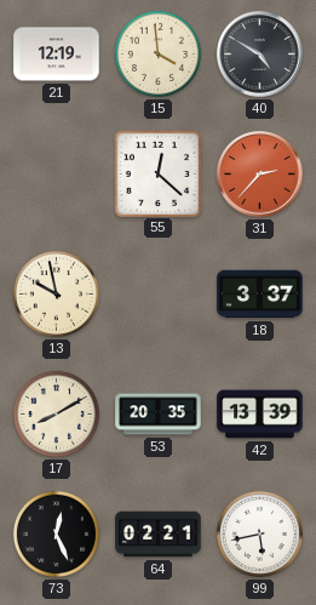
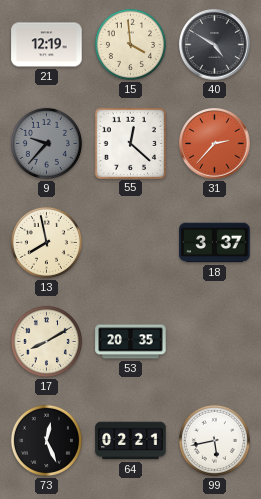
9: none -> 9:37
13: 9:58 -> 7:58
42: 13:39 -> none
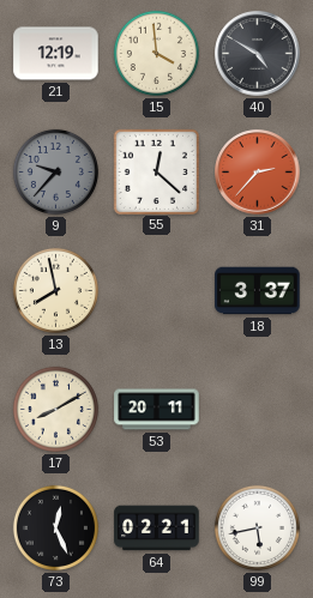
53: 20:35 -> 20:11
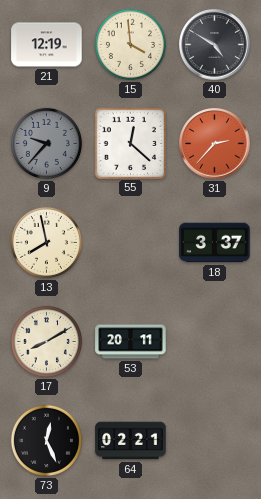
99: 5:43 -> none
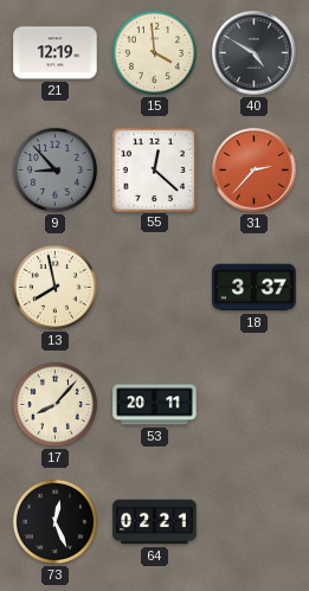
9: 9:37 -> 8:53
17: 8:10 -> 8:07
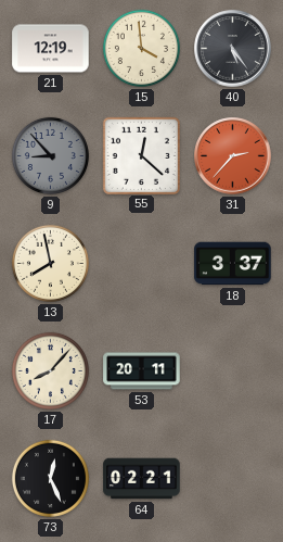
40: 4:50 -> 5:24
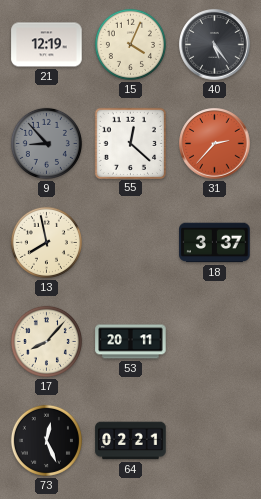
15: 3:59 -> 4:04
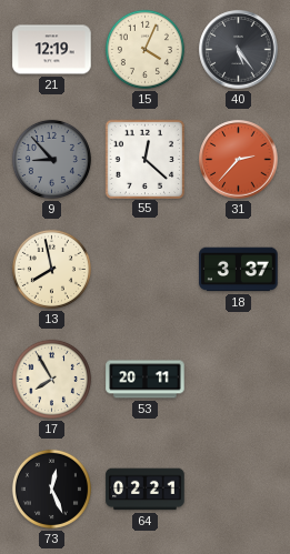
17: 8:07 -> 7:55
